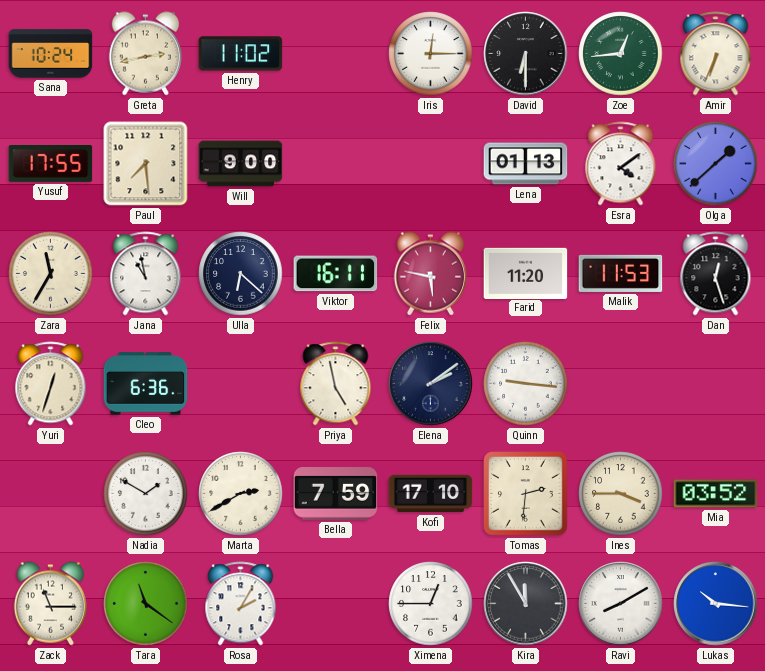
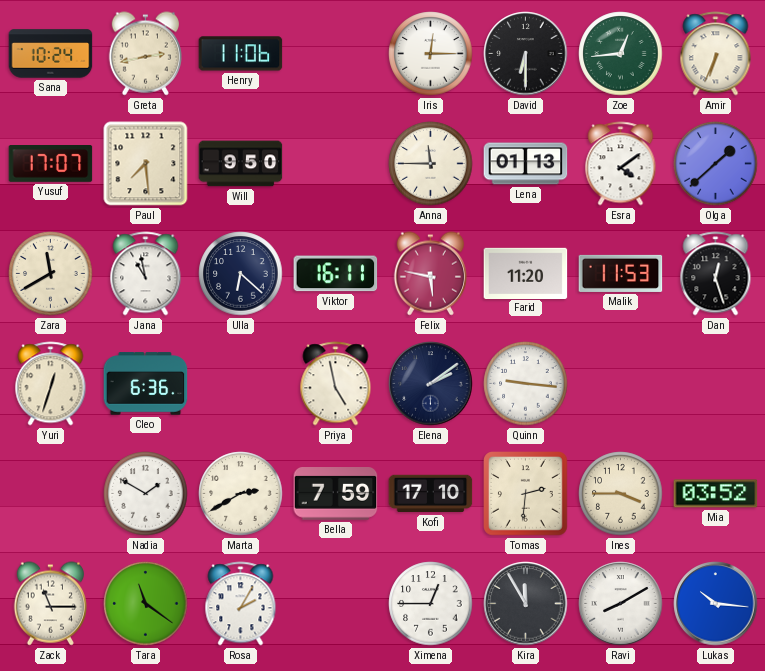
Henry: 11:02 -> 11:06
Yusuf: 17:55 -> 17:07
Will: 9:00 -> 9:50
Anna: none -> 11:45
Zara: 11:35 -> 11:40
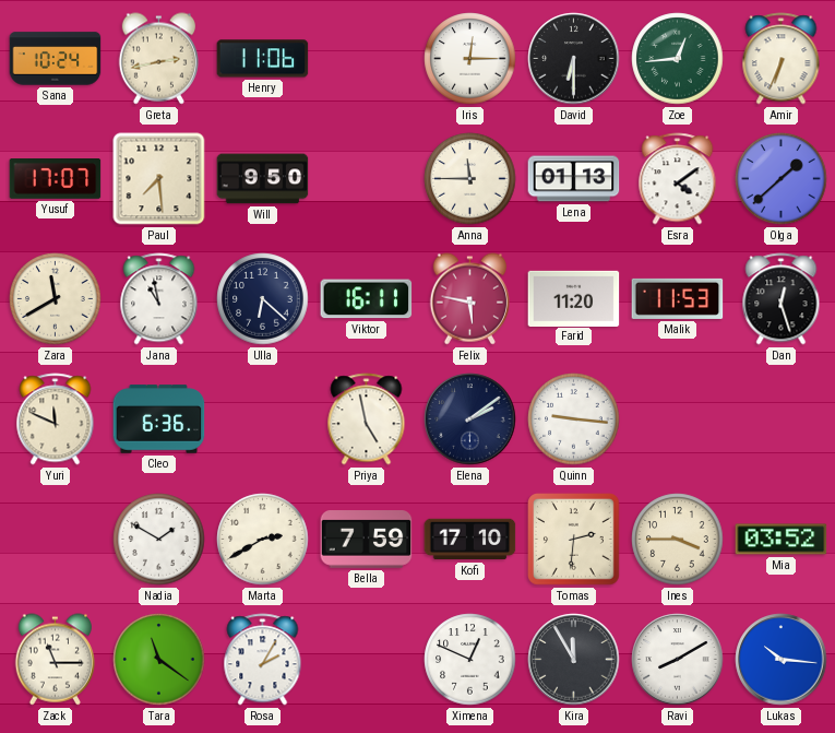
Yuri: 12:33 -> 11:49
Ximena: 12:45 -> 12:49
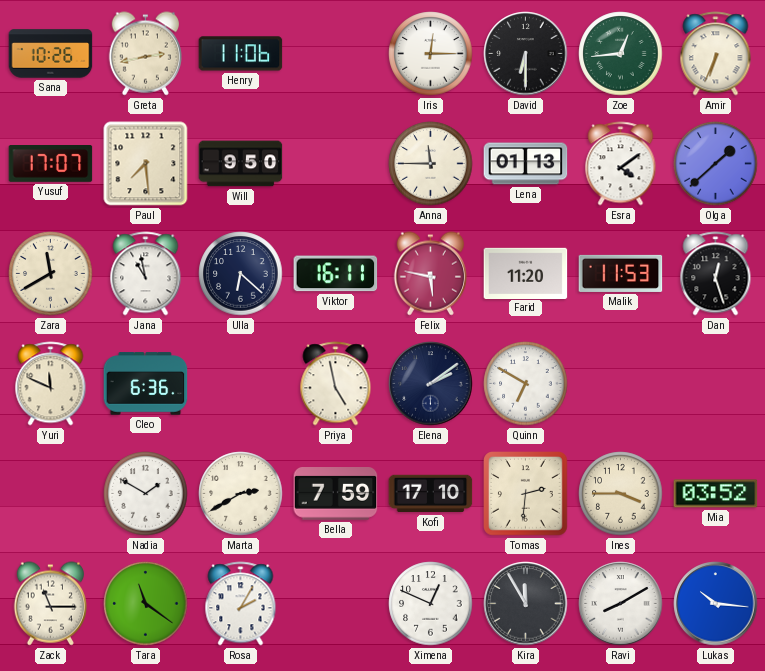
Sana: 10:24 -> 10:26
Quinn: 9:16 -> 6:50
